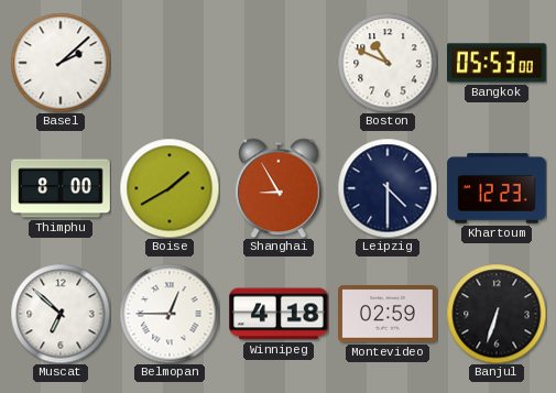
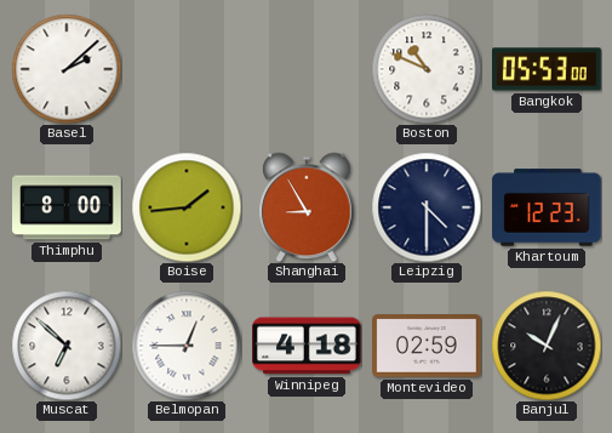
Boise: 1:40 -> 1:44
Banjul: 6:33 -> 10:04
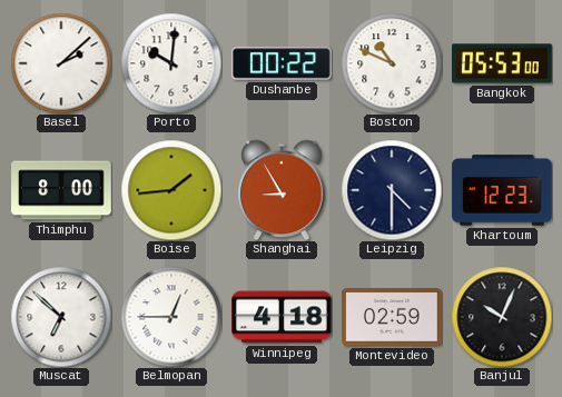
Porto: none -> 10:01
Dushanbe: none -> 00:22
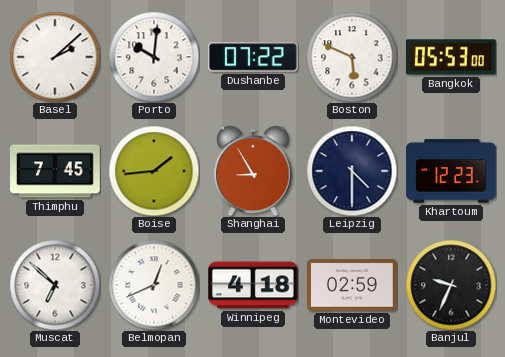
Dushanbe: 00:22 -> 07:22
Boston: 10:49 -> 5:49
Thimphu: 8:00 -> 7:45
Belmopan: 12:45 -> 12:41
Banjul: 10:04 -> 9:34
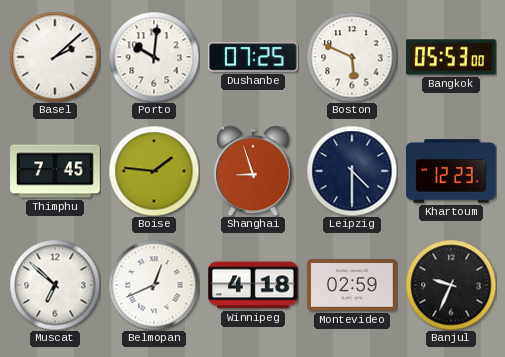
Dushanbe: 07:22 -> 07:25
Boise: 1:44 -> 1:46
Shanghai: 8:55 -> 8:57
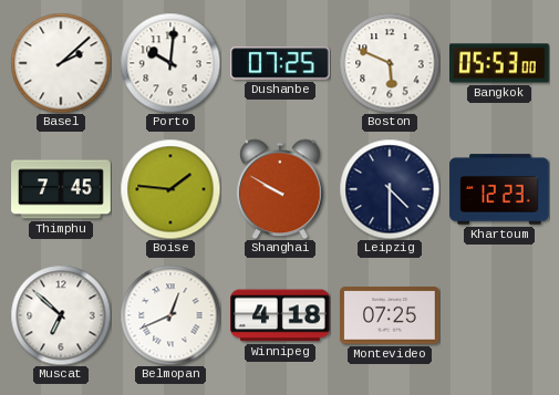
Shanghai: 8:57 -> 9:50
Montevideo: 02:59 -> 07:25
Banjul: 9:34 -> none
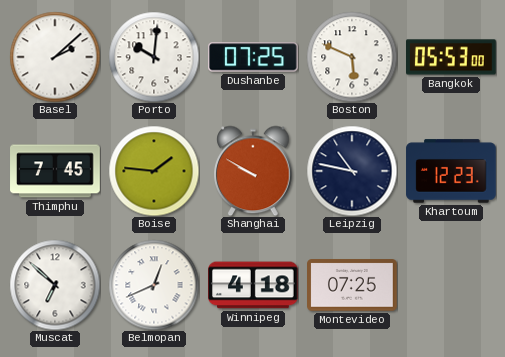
Leipzig: 4:30 -> 10:47
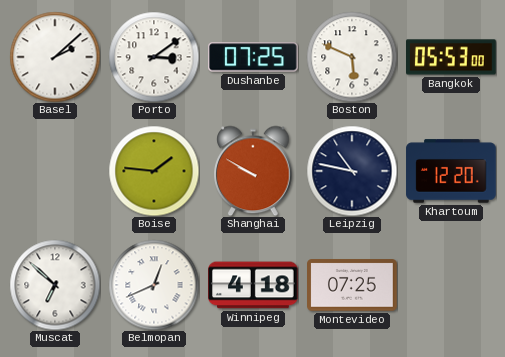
Porto: 10:01 -> 3:09
Thimphu: 7:45 -> none
Khartoum: 12:23 -> 12:20
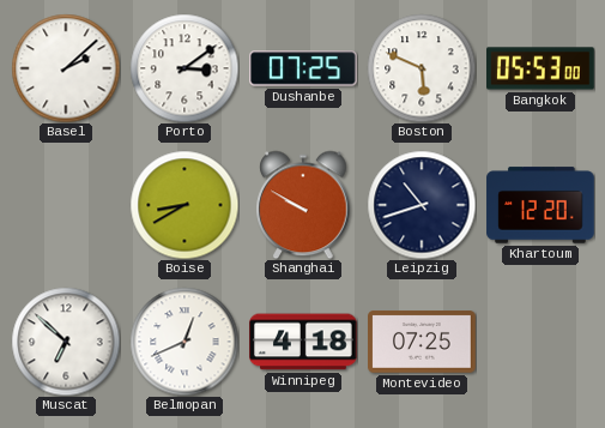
Boise: 1:46 -> 8:40
Leipzig: 10:47 -> 10:42
